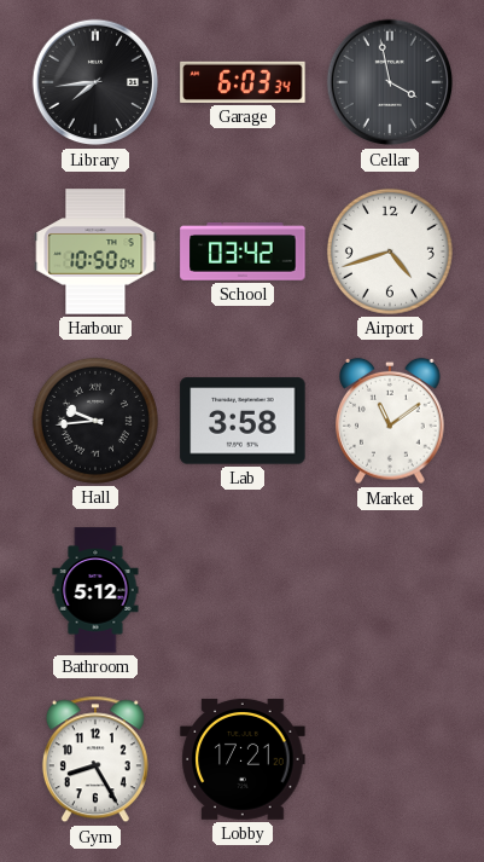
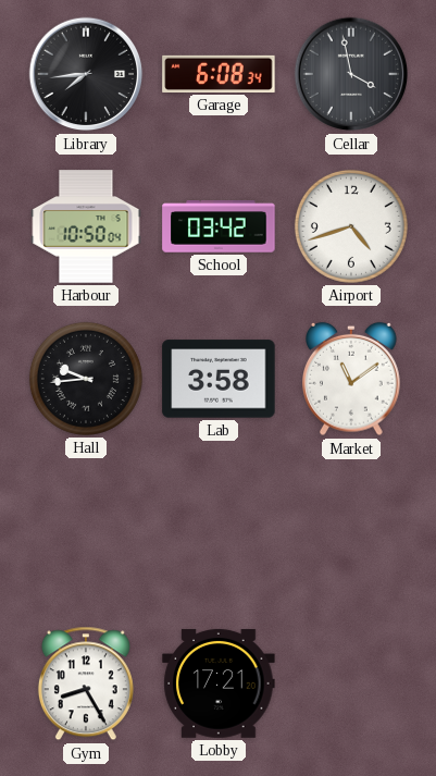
Garage: 6:03 -> 6:08
Bathroom: 5:12 -> none
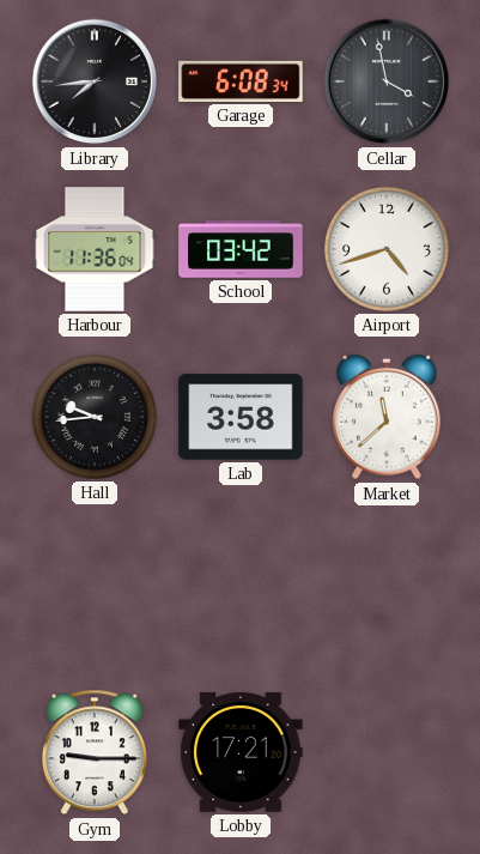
Harbour: 10:50 -> 11:36
Market: 11:09 -> 11:38
Gym: 8:25 -> 9:15
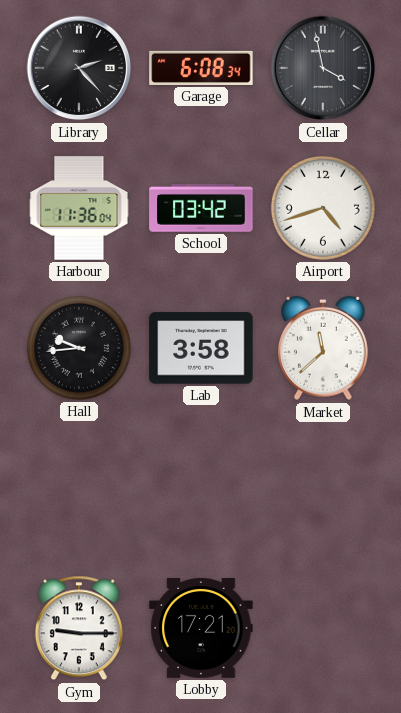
Library: 7:44 -> 2:23
